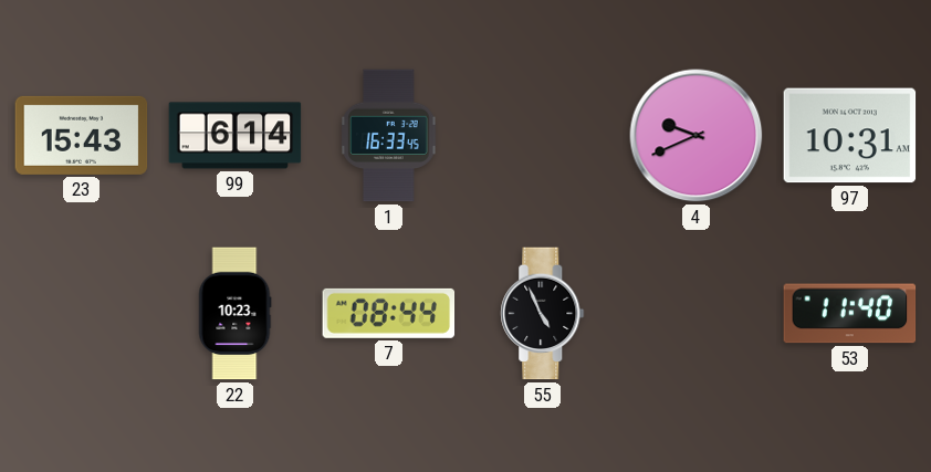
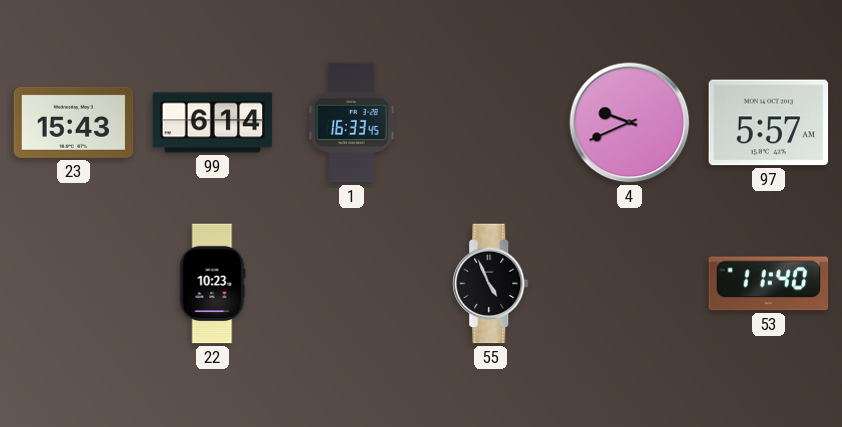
97: 10:31 -> 5:57
7: 08:44 -> none
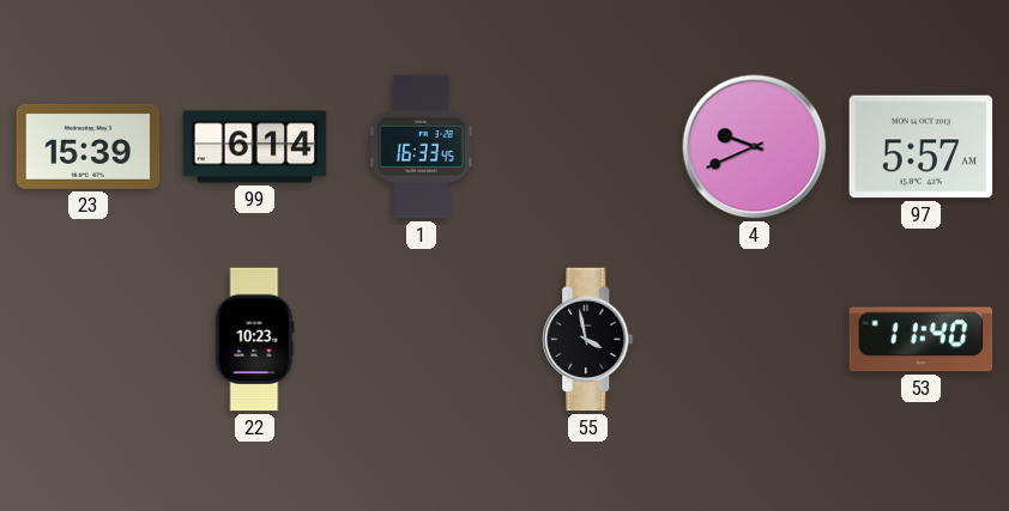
23: 15:43 -> 15:39
55: 4:56 -> 3:58
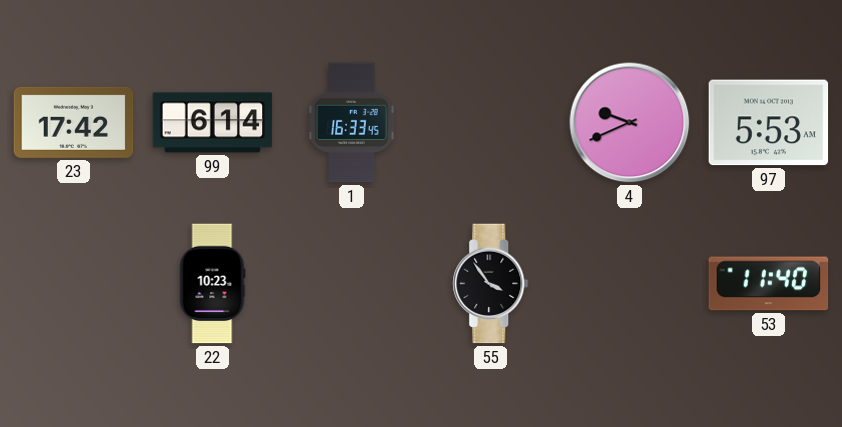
23: 15:39 -> 17:42
97: 5:57 -> 5:53
55: 3:58 -> 3:54
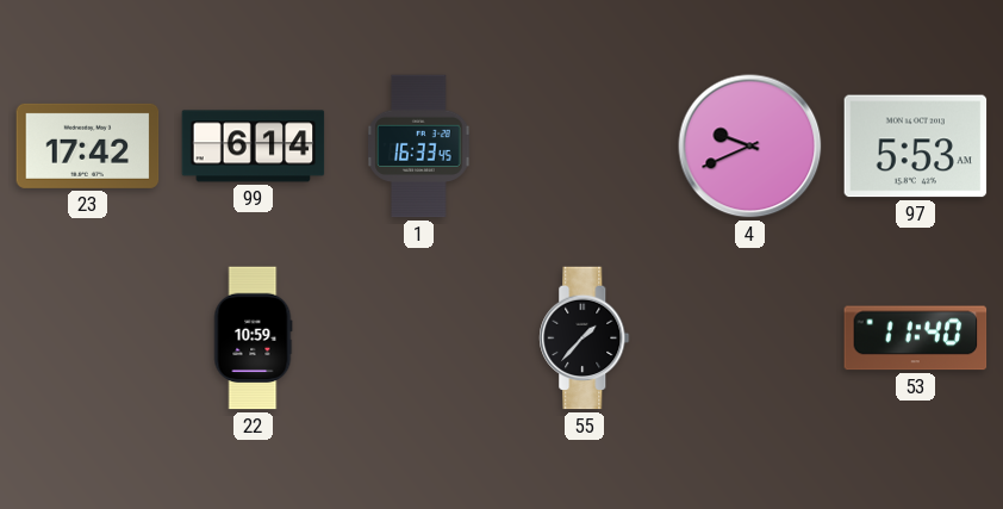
22: 10:23 -> 10:59
55: 3:54 -> 1:37
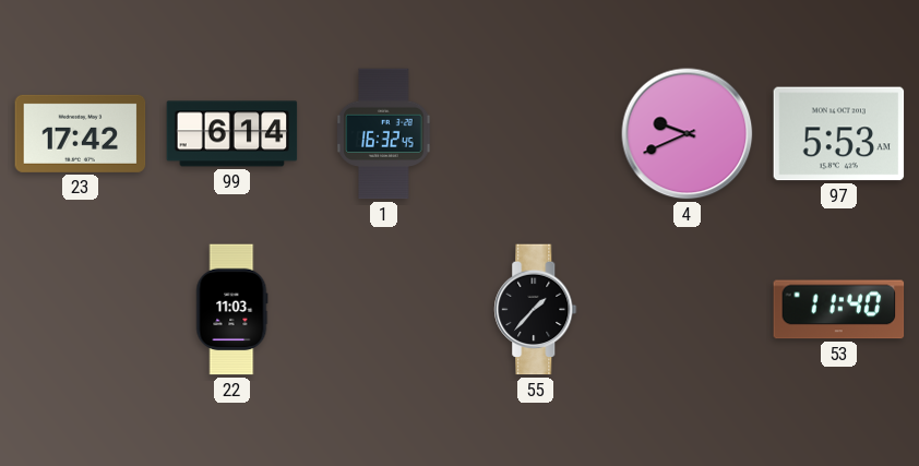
1: 16:33 -> 16:32
22: 10:59 -> 11:03
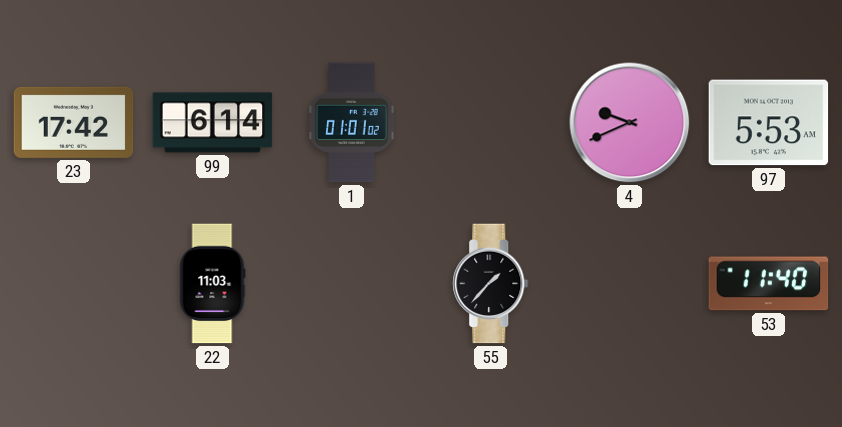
1: 16:32 -> 01:01
